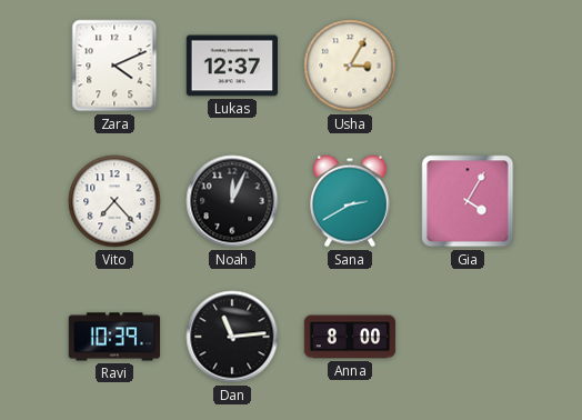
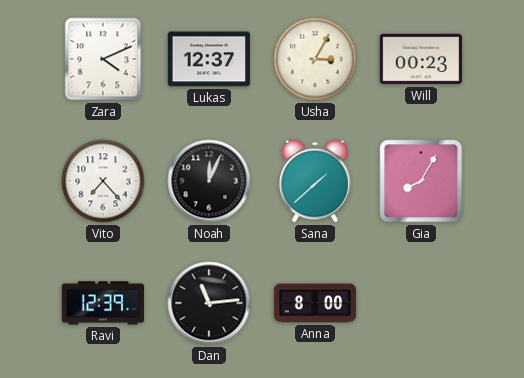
Will: none -> 00:23
Sana: 2:40 -> 1:38
Gia: 4:05 -> 8:05
Ravi: 10:39 -> 12:39
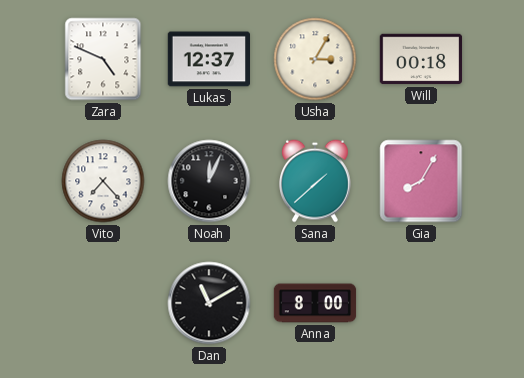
Zara: 4:11 -> 4:49
Will: 00:23 -> 00:18
Ravi: 12:39 -> none
Dan: 11:14 -> 11:10
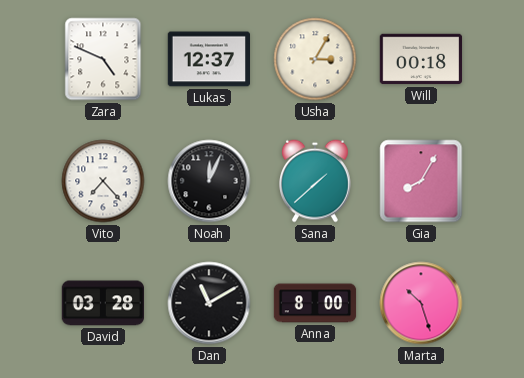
David: none -> 03:28
Marta: none -> 10:27
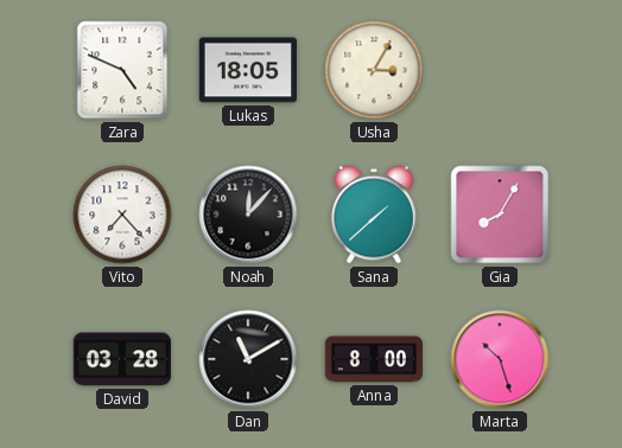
Lukas: 12:37 -> 18:05
Will: 00:18 -> none
Noah: 12:04 -> 12:07
